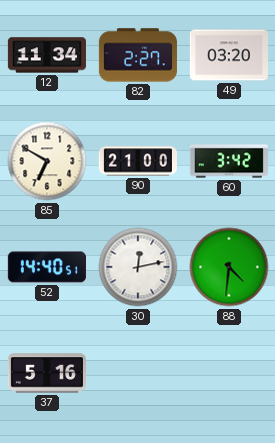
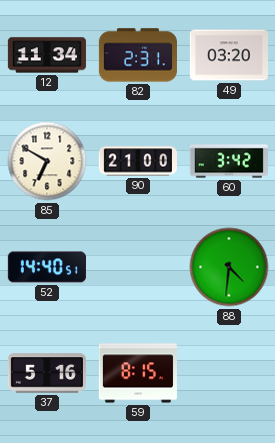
82: 2:27 -> 2:31
30: 12:13 -> none
59: none -> 8:15
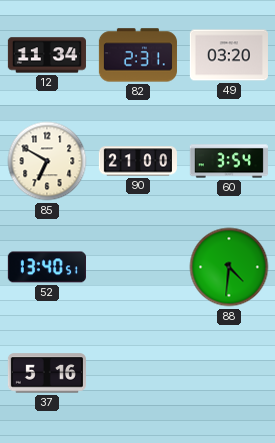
60: 3:42 -> 3:54
52: 14:40 -> 13:40
59: 8:15 -> none
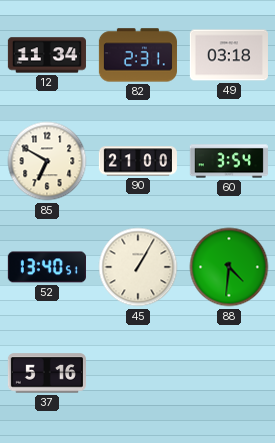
49: 03:20 -> 03:18
45: none -> 1:05
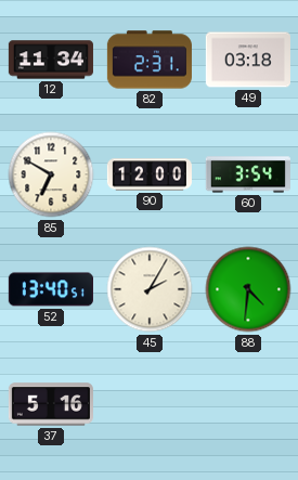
90: 21:00 -> 12:00
45: 1:05 -> 2:05
